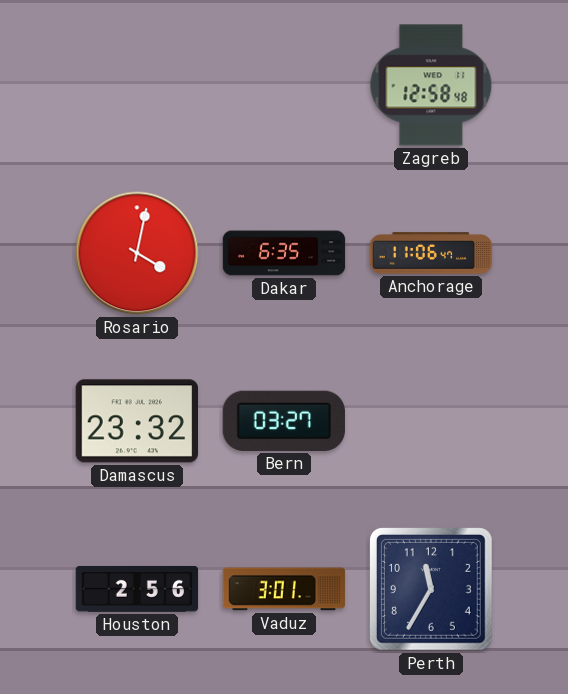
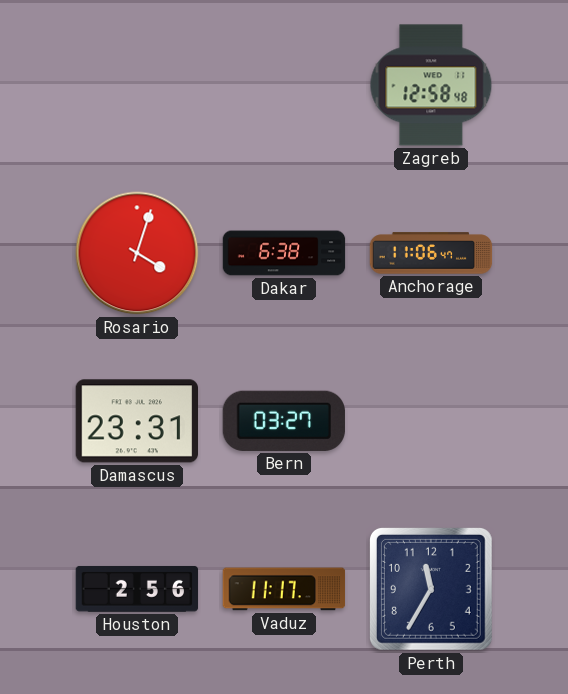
Rosario: 4:02 -> 4:03
Dakar: 6:35 -> 6:38
Damascus: 23:32 -> 23:31
Vaduz: 3:01 -> 11:17
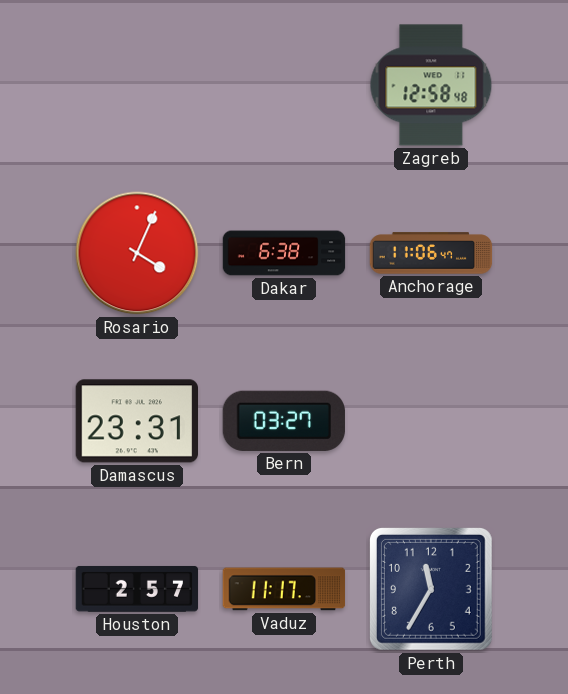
Rosario: 4:03 -> 4:04
Houston: 2:56 -> 2:57
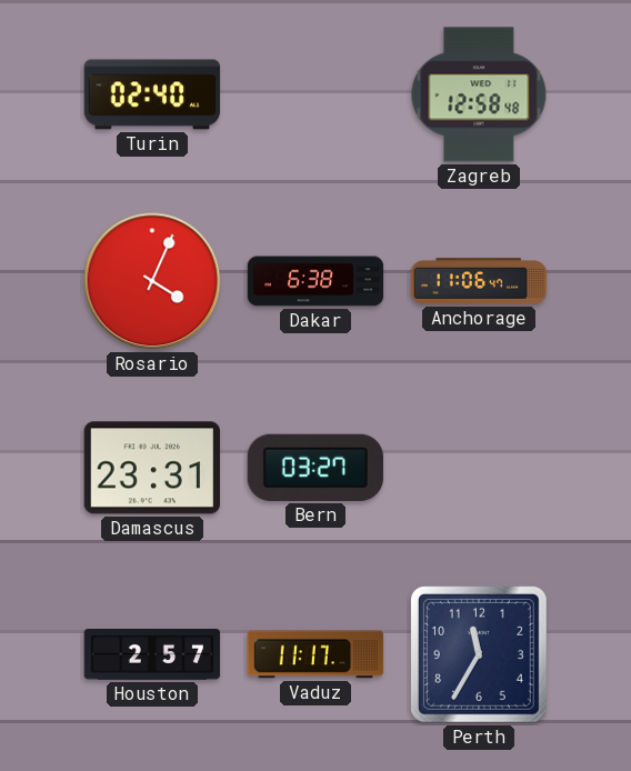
Turin: none -> 02:40
